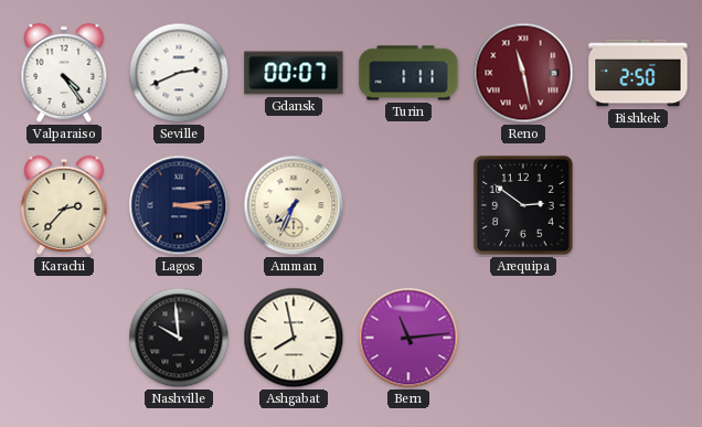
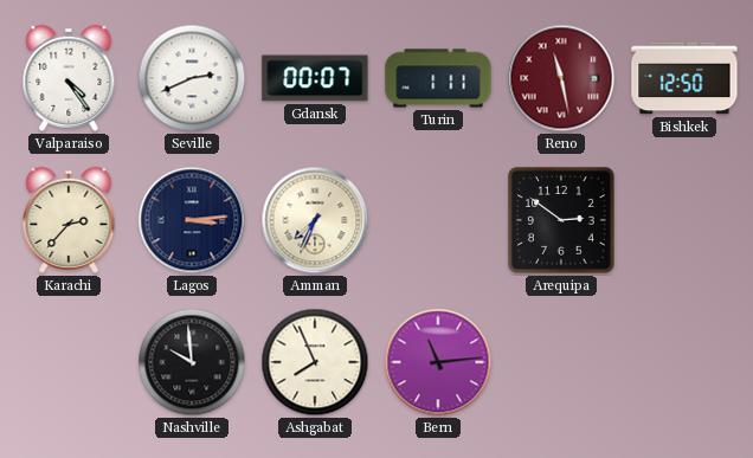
Bishkek: 2:50 -> 12:50
Ashgabat: 7:58 -> 7:56
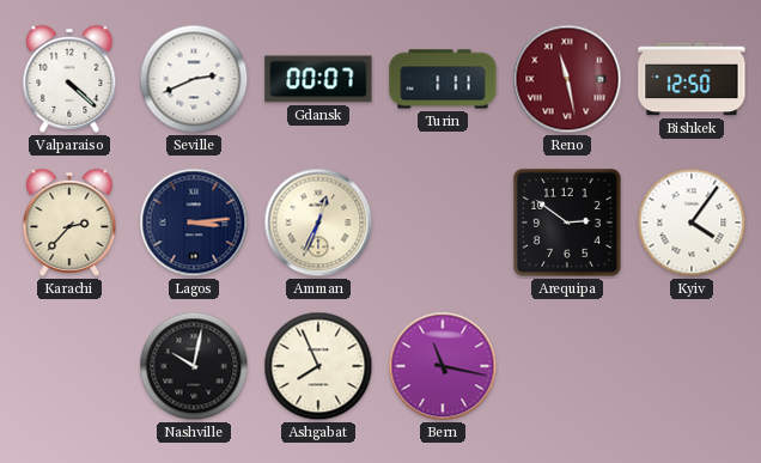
Valparaiso: 4:24 -> 4:22
Amman: 7:34 -> 12:34
Kyiv: none -> 4:06
Nashville: 9:59 -> 10:02
Bern: 11:14 -> 11:17
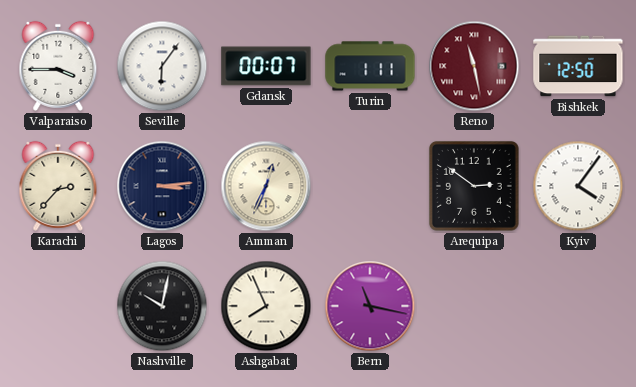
Valparaiso: 4:22 -> 3:45
Seville: 2:41 -> 6:06
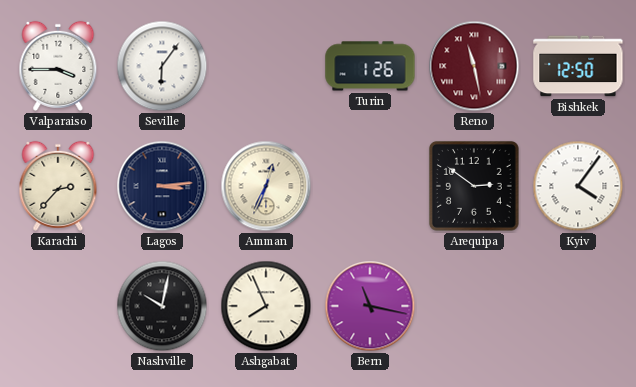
Gdansk: 00:07 -> none
Turin: 1:11 -> 1:26
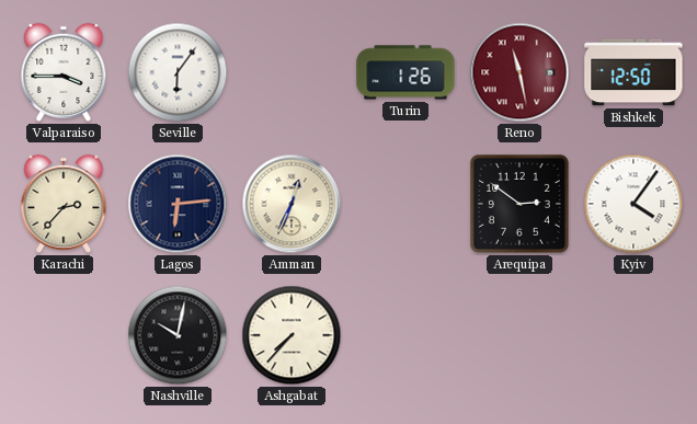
Lagos: 3:14 -> 6:14
Ashgabat: 7:56 -> 7:37
Bern: 11:17 -> none
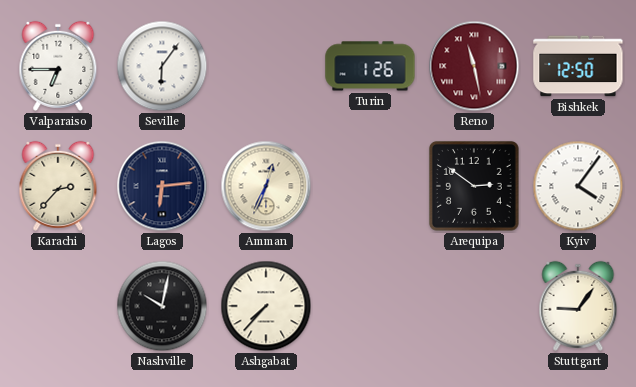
Valparaiso: 3:45 -> 6:45
Stuttgart: none -> 9:06
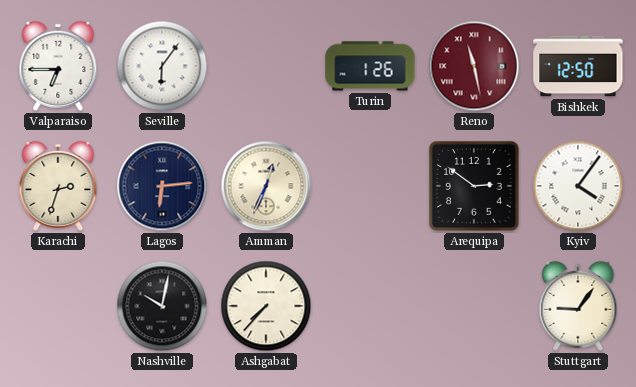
Karachi: 2:37 -> 2:33
